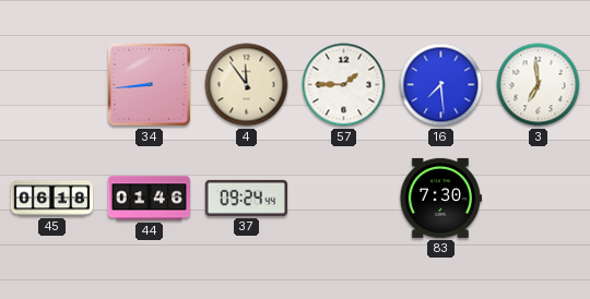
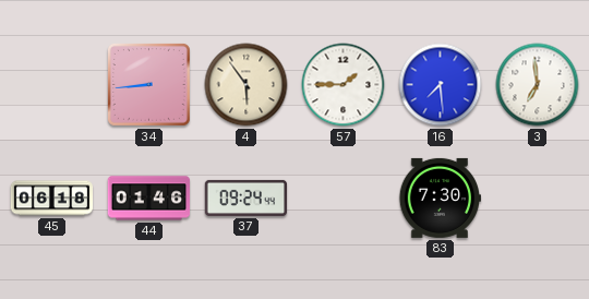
4: 11:54 -> 5:54
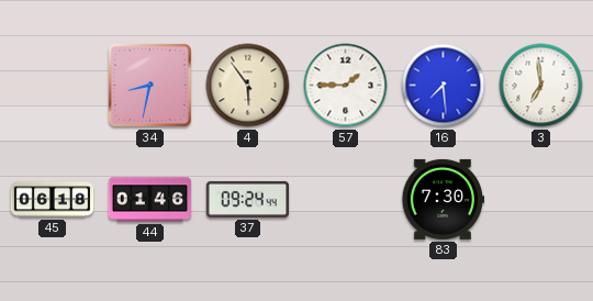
34: 8:44 -> 8:32
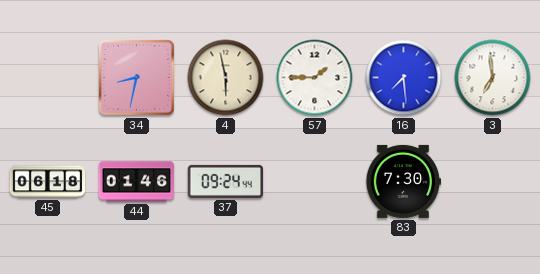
4: 5:54 -> 5:58
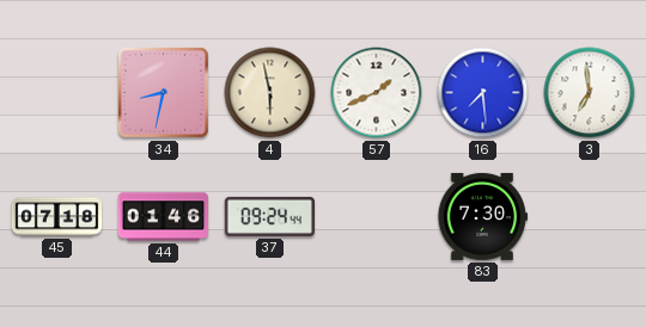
57: 1:45 -> 1:41
45: 06:18 -> 07:18
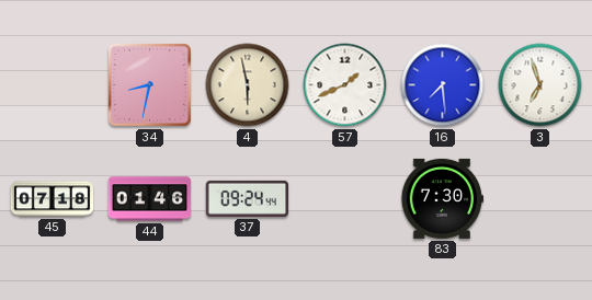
3: 6:59 -> 6:57
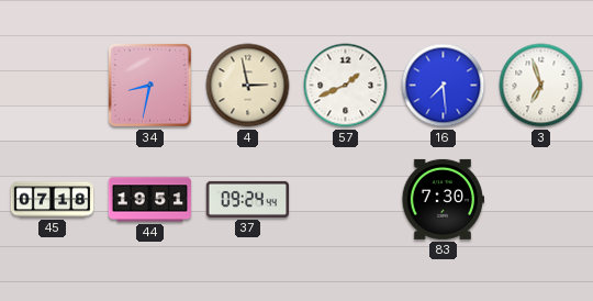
4: 5:58 -> 2:58
44: 01:46 -> 19:51
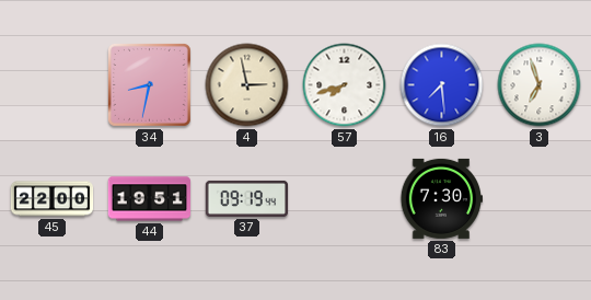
57: 1:41 -> 7:42
45: 07:18 -> 22:00
37: 09:24 -> 09:19
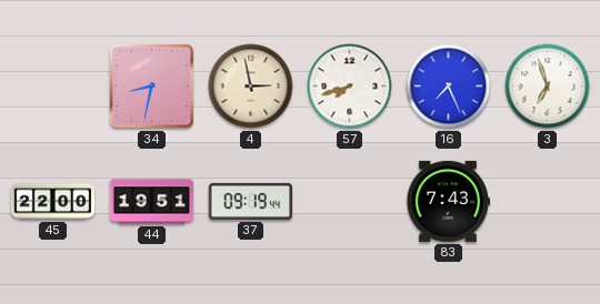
16: 7:29 -> 7:26
83: 7:30 -> 7:43
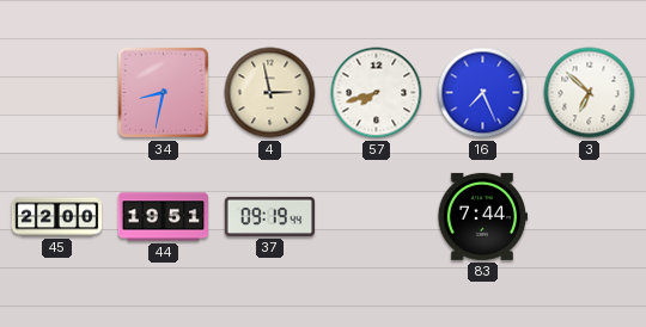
3: 6:57 -> 6:52
83: 7:43 -> 7:44
